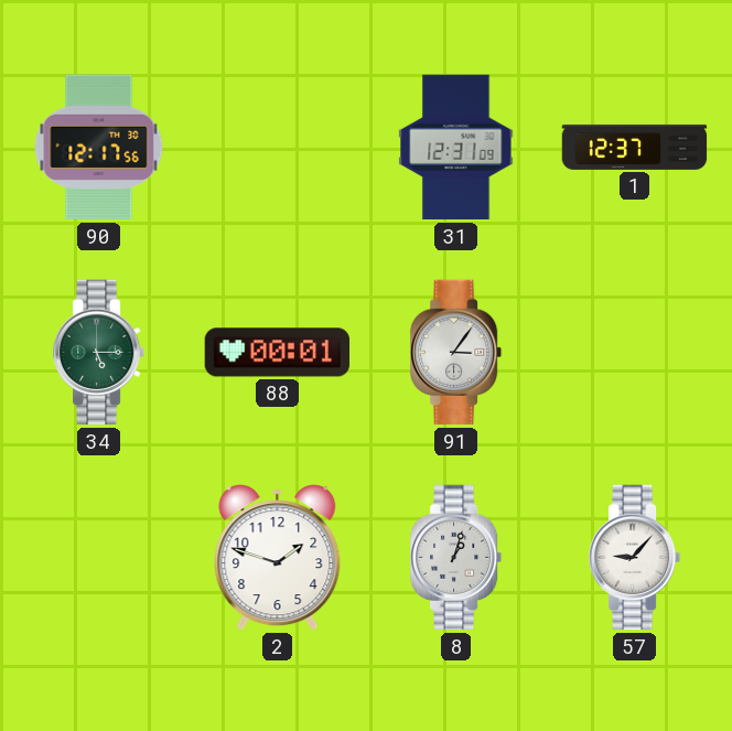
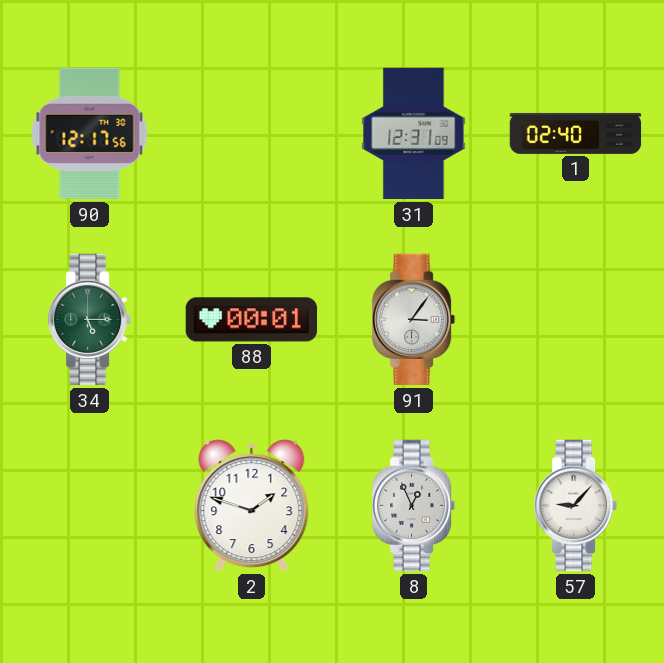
1: 12:37 -> 02:40
8: 1:03 -> 12:56
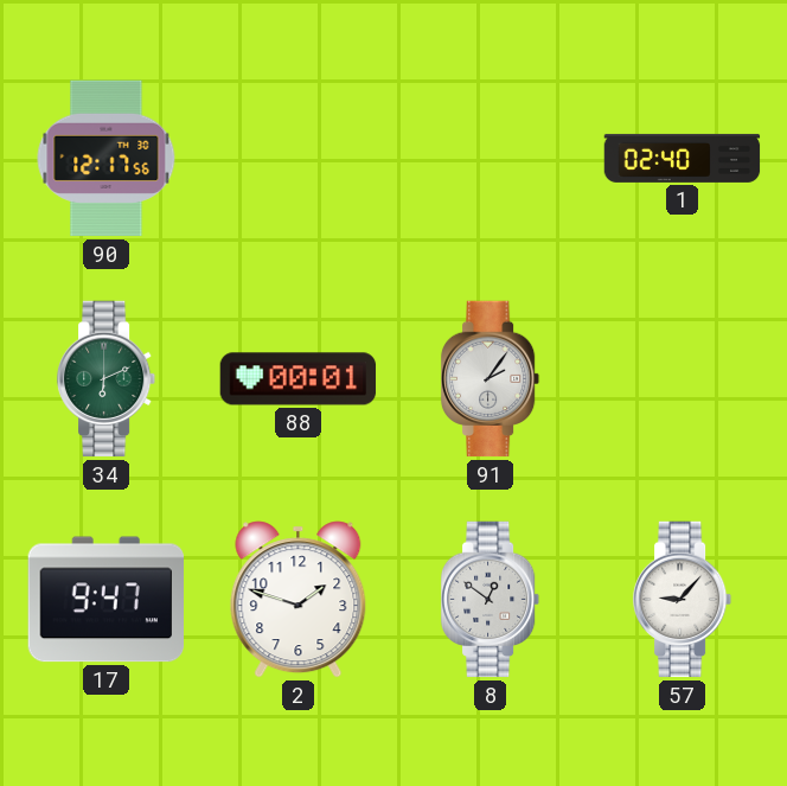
31: 12:31 -> none
34: 5:15 -> 6:11
91: 3:06 -> 2:06
17: none -> 9:47
8: 12:56 -> 12:51
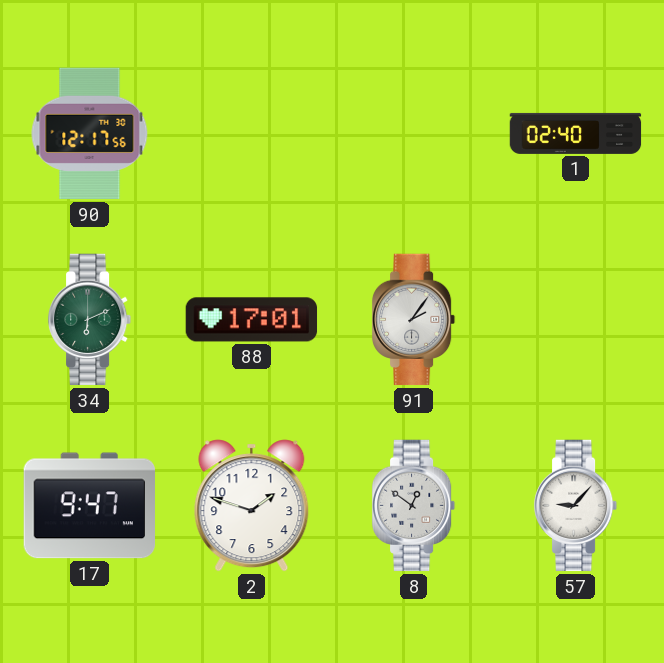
88: 00:01 -> 17:01
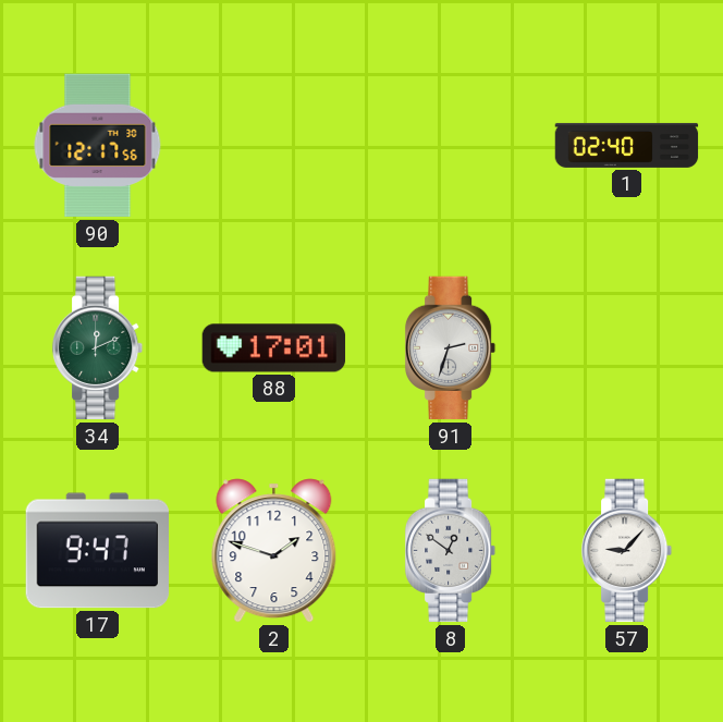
34: 6:11 -> 12:11
91: 2:06 -> 2:33
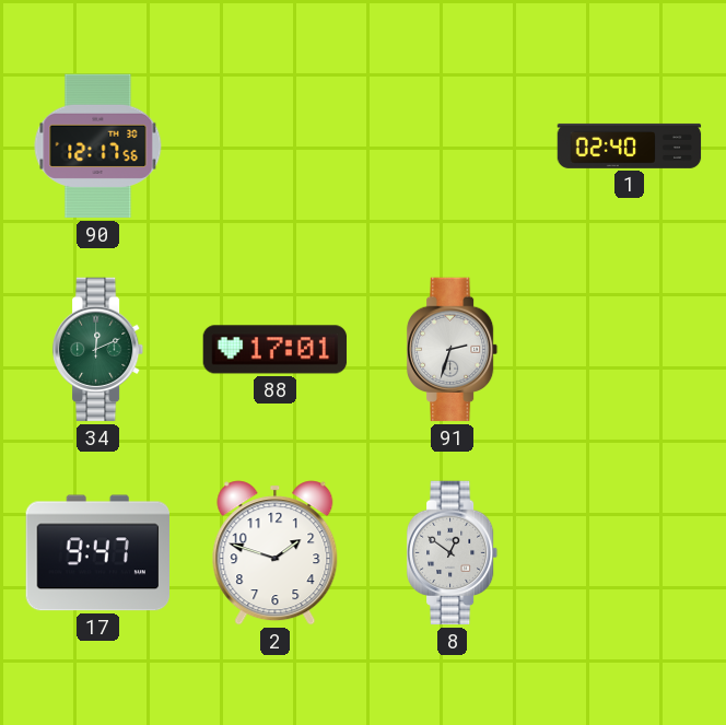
57: 9:07 -> none
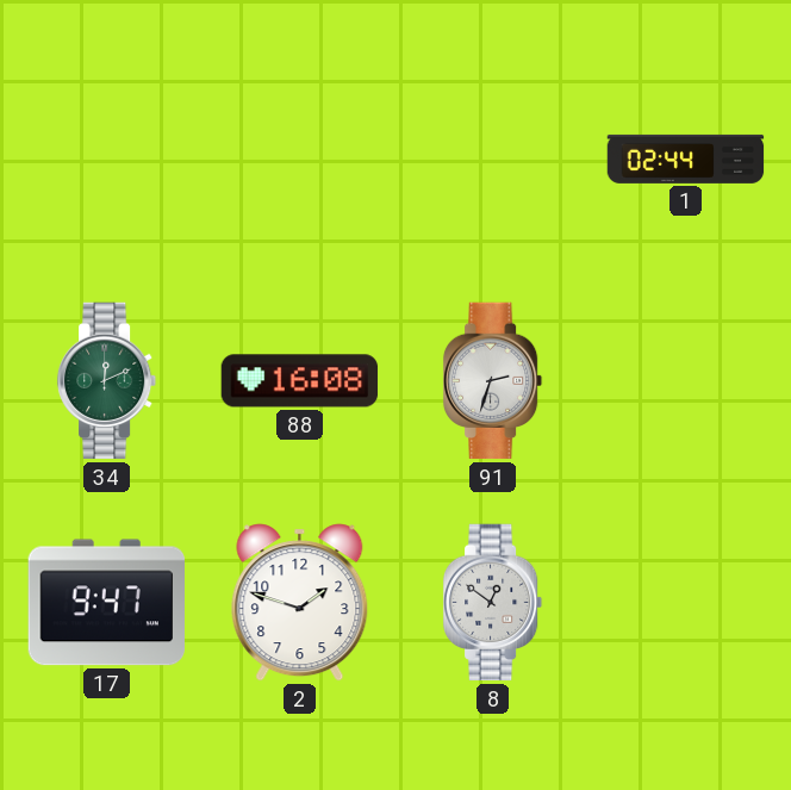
90: 12:17 -> none
1: 02:40 -> 02:44
88: 17:01 -> 16:08
